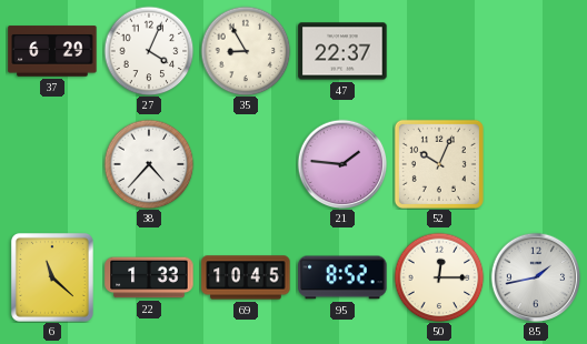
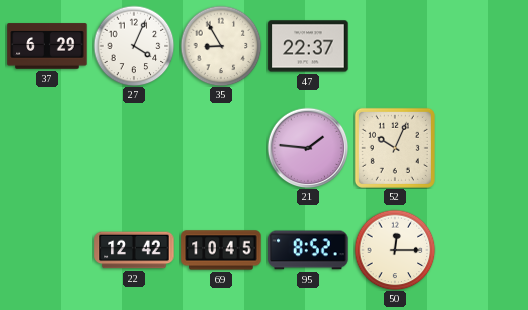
38: 4:37 -> none
6: 11:22 -> none
22: 1:33 -> 12:42
85: 1:43 -> none
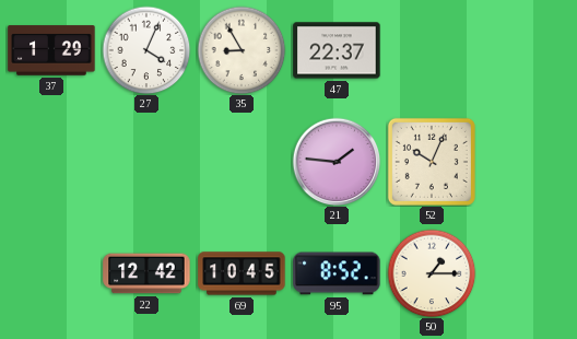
37: 6:29 -> 1:29
50: 12:15 -> 1:15
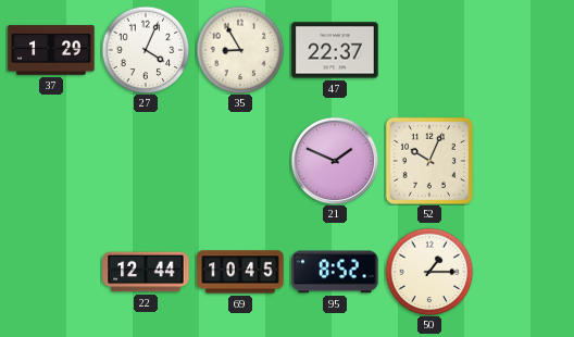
21: 1:46 -> 1:49
22: 12:42 -> 12:44
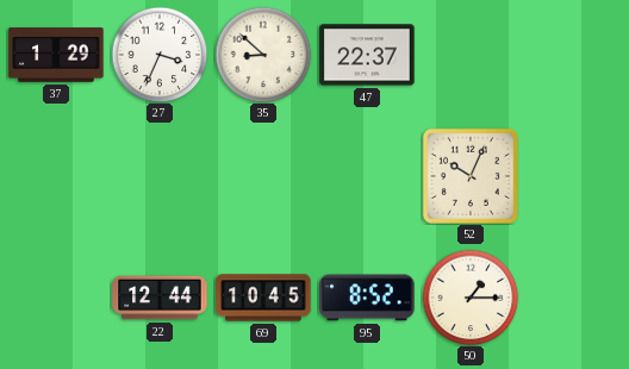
27: 4:04 -> 3:34
35: 8:55 -> 8:52
21: 1:49 -> none
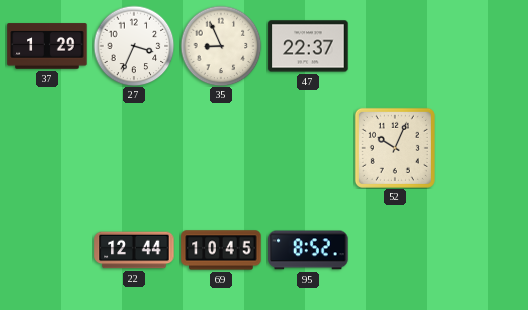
35: 8:52 -> 8:56
50: 1:15 -> none
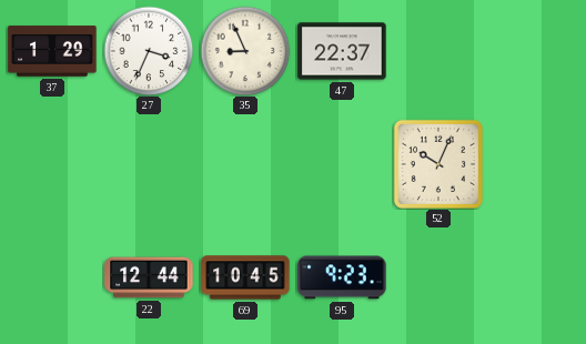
95: 8:52 -> 9:23
